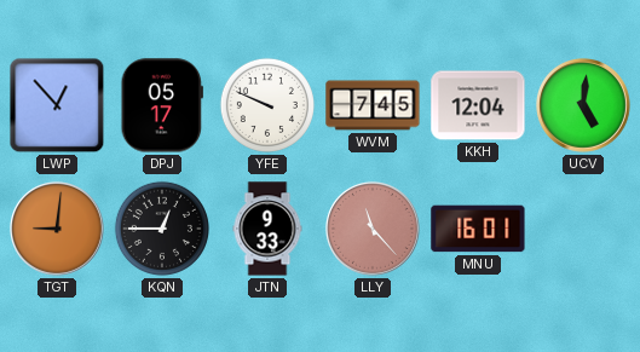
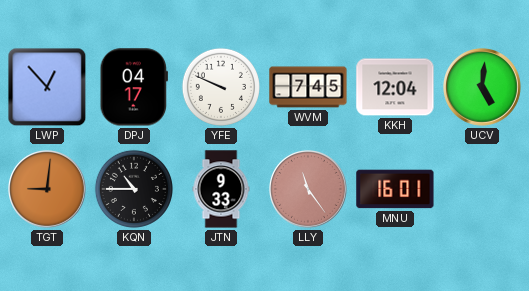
DPJ: 05:17 -> 04:17
KQN: 12:45 -> 10:45
LLY: 11:23 -> 11:24
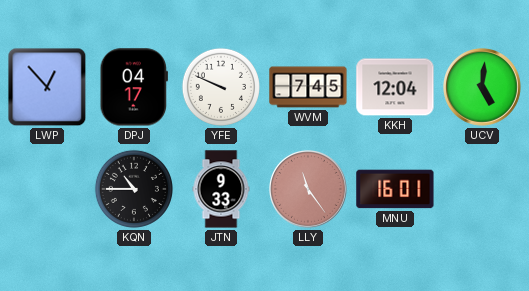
TGT: 9:01 -> none
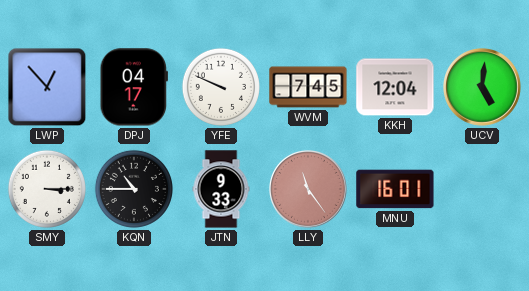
SMY: none -> 3:15
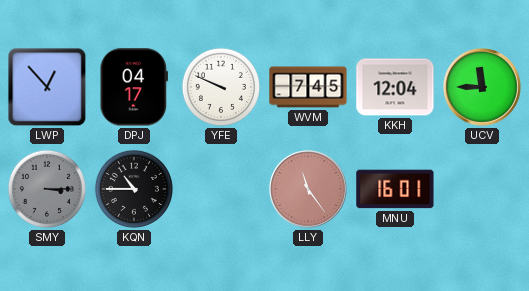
UCV: 5:01 -> 11:45
SMY dial: white -> grey
JTN: 9:33 -> none
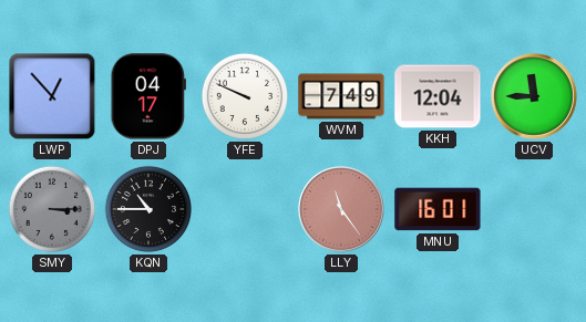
WVM: 7:45 -> 7:49
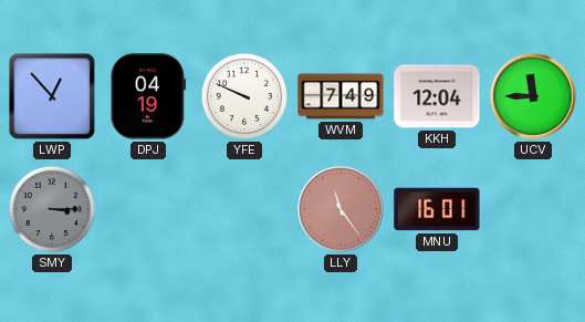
DPJ: 04:17 -> 04:19
KQN: 10:45 -> none
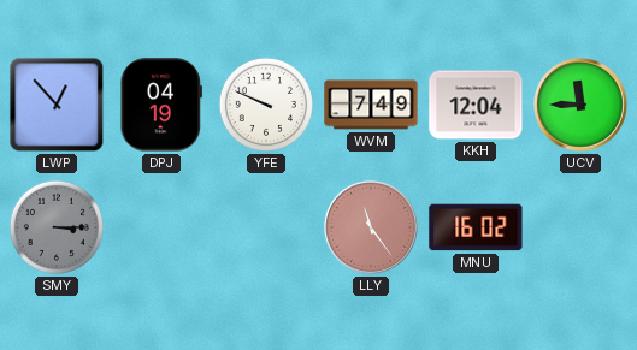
MNU: 16:01 -> 16:02
